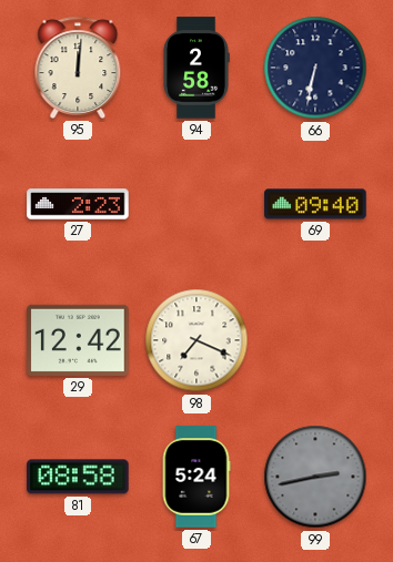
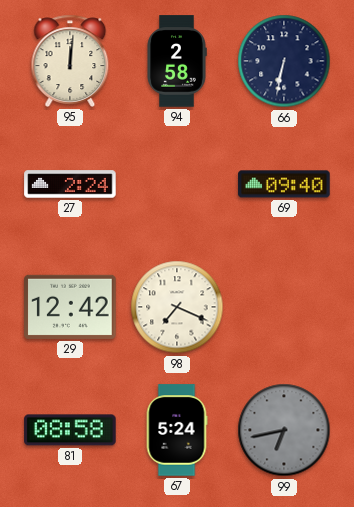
27: 2:23 -> 2:24
99: 2:43 -> 6:43
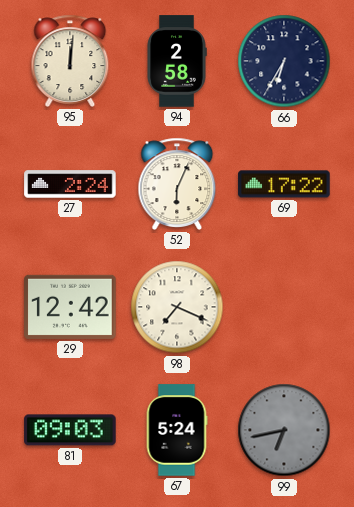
66: 6:32 -> 6:35
52: none -> 6:04
69: 09:40 -> 17:22
81: 08:58 -> 09:03
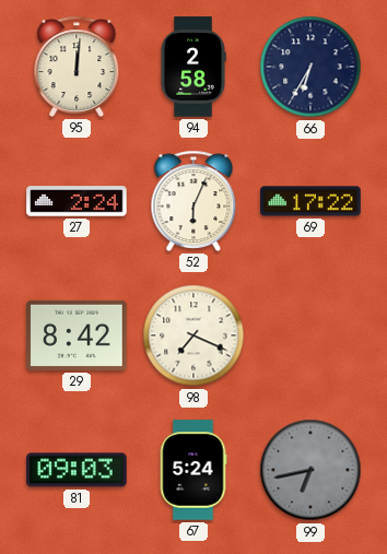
29: 12:42 -> 8:42
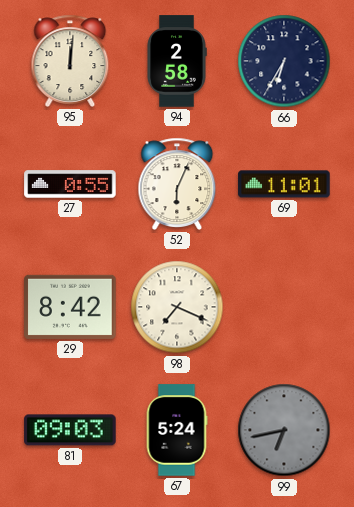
27: 2:24 -> 0:55
69: 17:22 -> 11:01
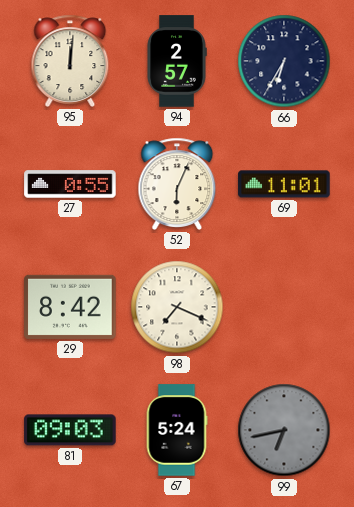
94: 2:58 -> 2:57
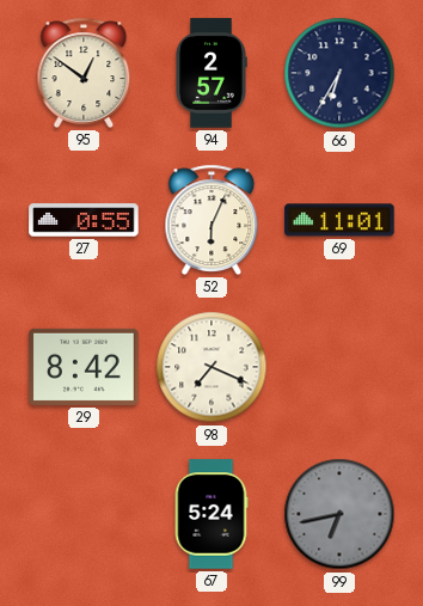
95: 12:01 -> 12:51
81: 09:03 -> none
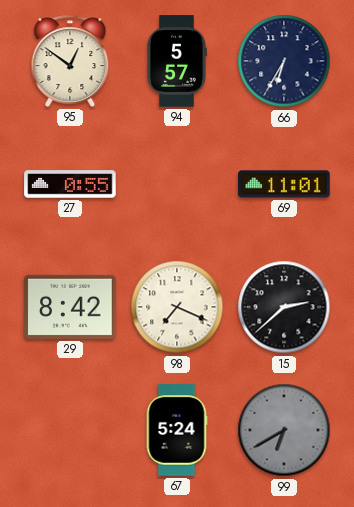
94: 2:57 -> 5:57
52: 6:04 -> none
15: none -> 2:38
99: 6:43 -> 6:40
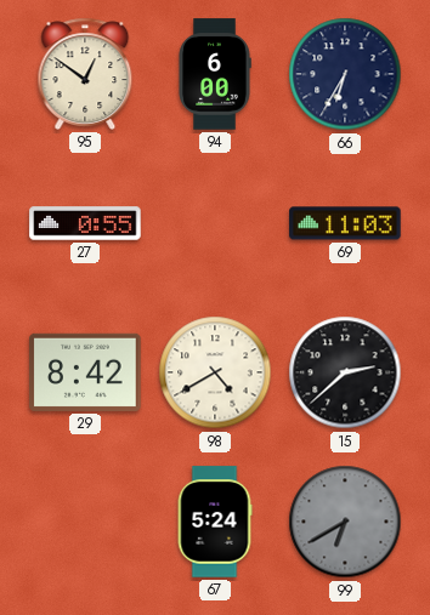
94: 5:57 -> 6:00
69: 11:01 -> 11:03
98: 7:19 -> 4:40
